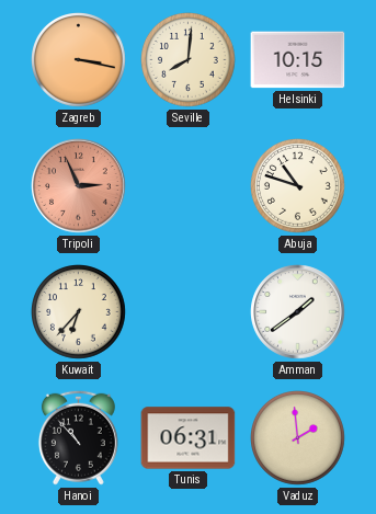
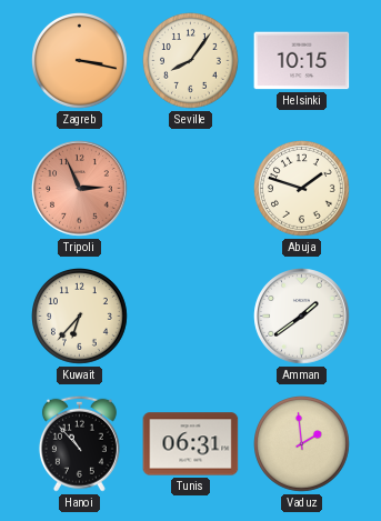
Seville: 8:01 -> 8:06
Abuja: 10:48 -> 1:48
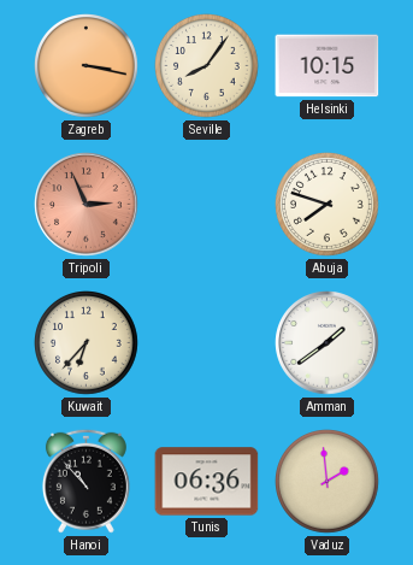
Abuja: 1:48 -> 7:48
Tunis: 06:31 -> 06:36
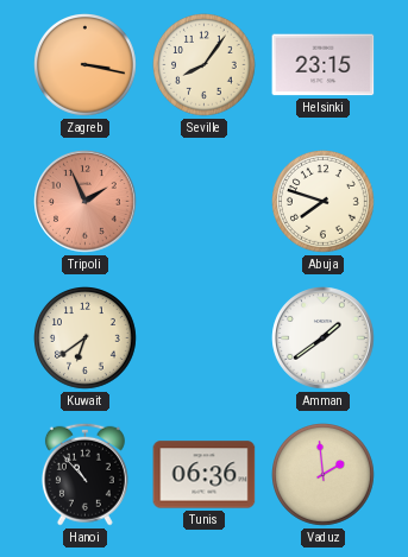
Helsinki: 10:15 -> 23:15
Tripoli: 2:56 -> 1:56
Kuwait: 6:37 -> 6:39
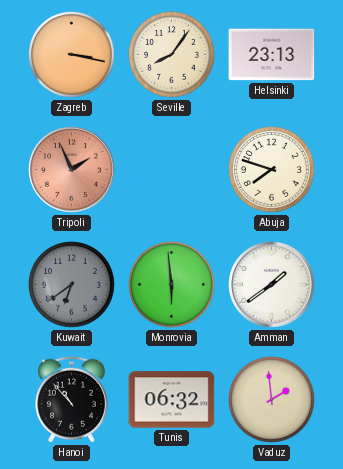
Helsinki: 23:15 -> 23:13
Kuwait dial: cream -> grey
Monrovia: none -> 5:59
Tunis: 06:36 -> 06:32
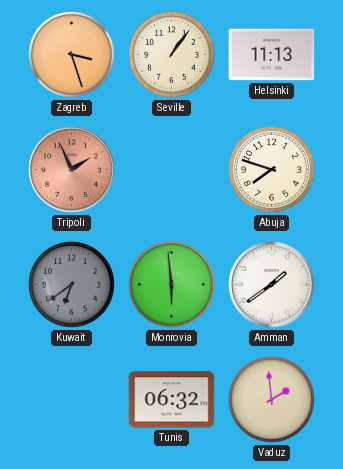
Zagreb: 3:17 -> 3:27
Seville: 8:06 -> 1:06
Helsinki: 23:13 -> 11:13
Hanoi: 10:53 -> none
